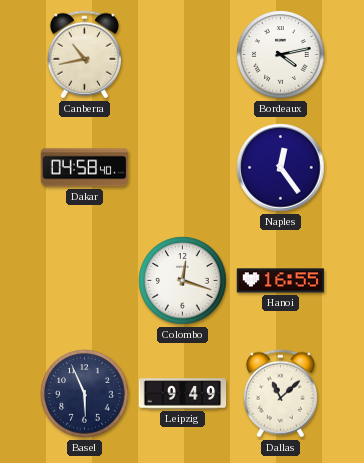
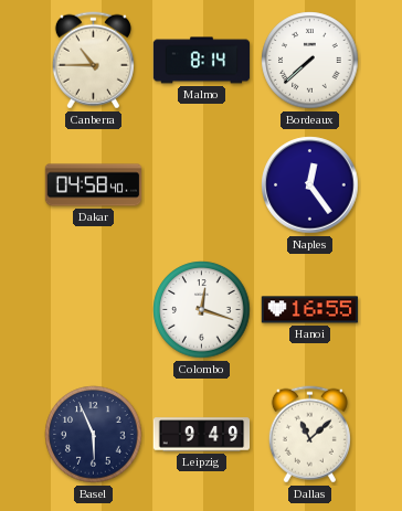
Canberra: 10:43 -> 10:45
Malmo: none -> 8:14
Bordeaux: 4:13 -> 7:38
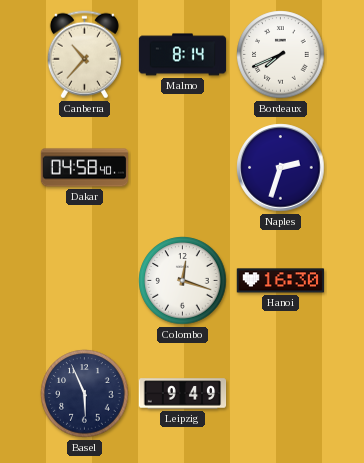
Canberra: 10:45 -> 10:37
Bordeaux: 7:38 -> 7:41
Naples: 12:24 -> 2:33
Hanoi: 16:55 -> 16:30
Dallas: 11:08 -> none
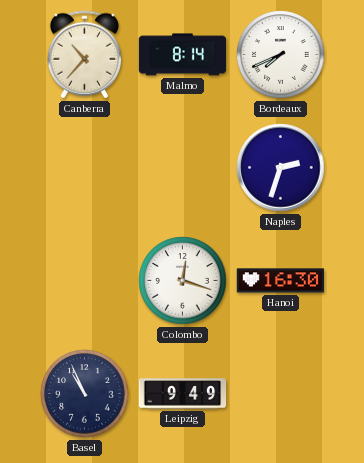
Dakar: 04:58 -> none
Basel: 5:56 -> 10:56
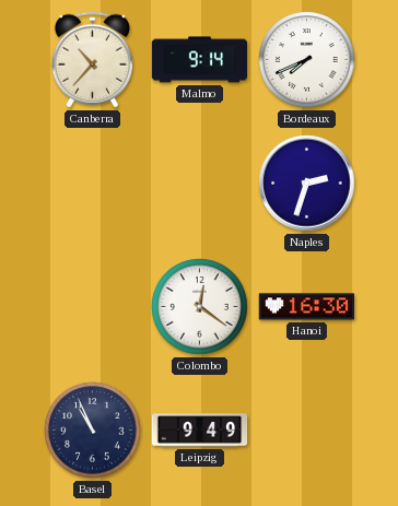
Malmo: 8:14 -> 9:14
Colombo: 12:18 -> 12:21
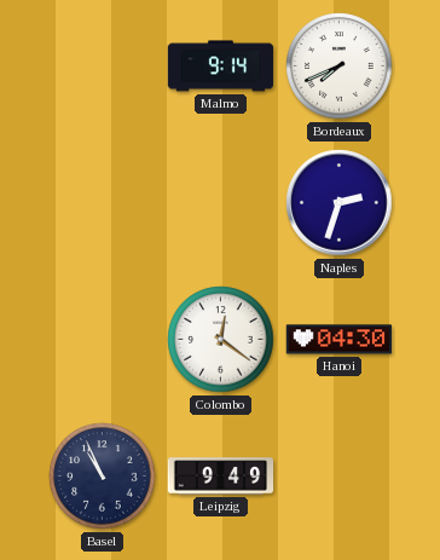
Canberra: 10:37 -> none
Hanoi: 16:30 -> 04:30
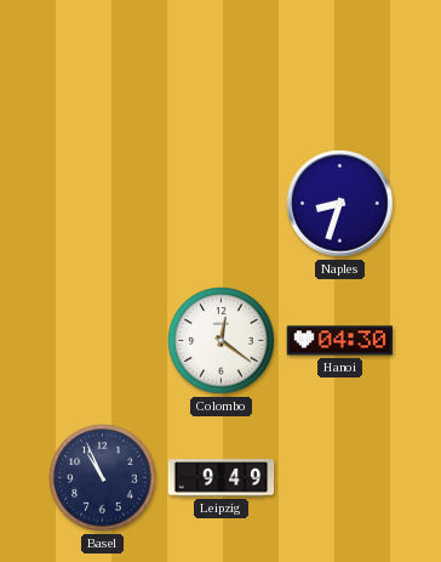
Malmo: 9:14 -> none
Bordeaux: 7:41 -> none
Naples: 2:33 -> 8:33
